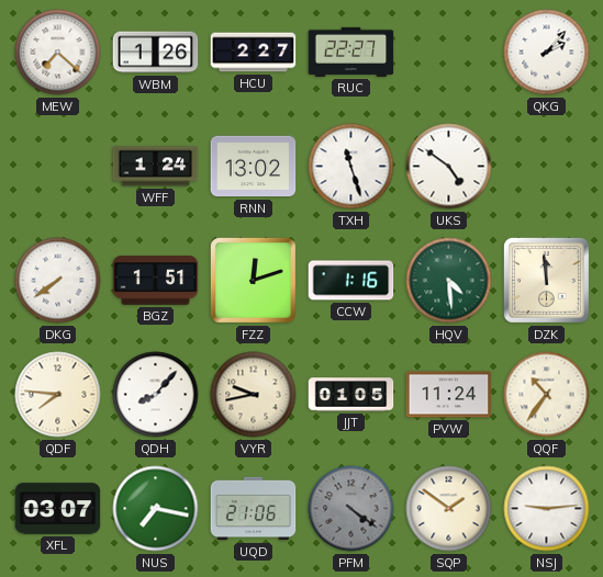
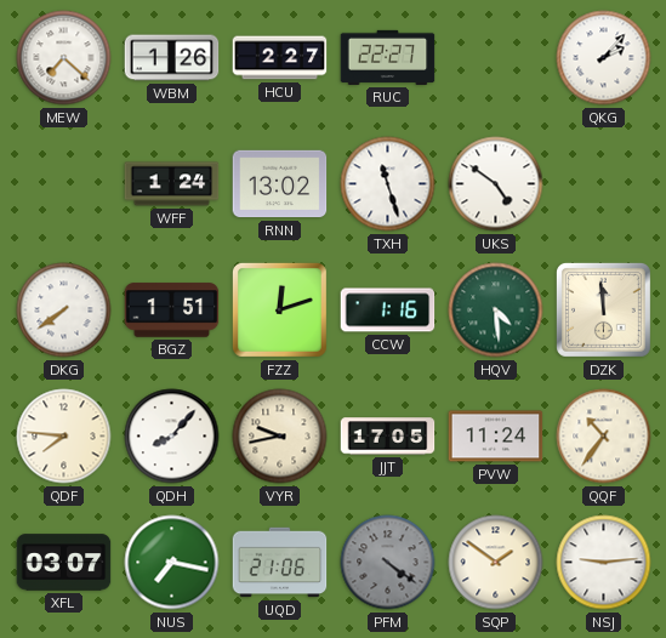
JJT: 01:05 -> 17:05
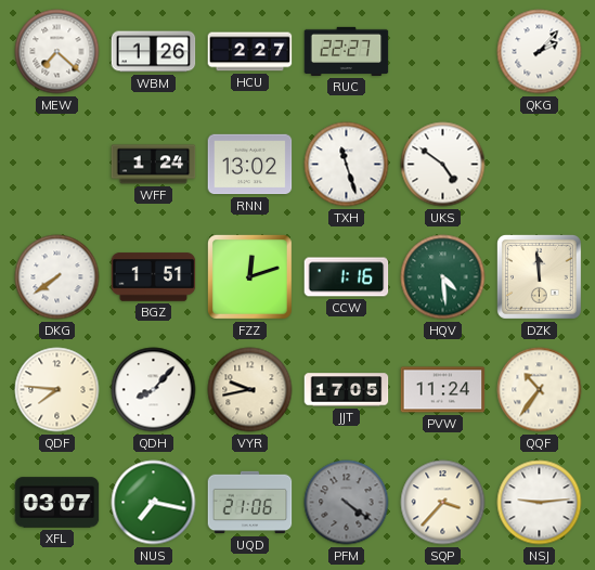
SQP: 1:51 -> 3:37
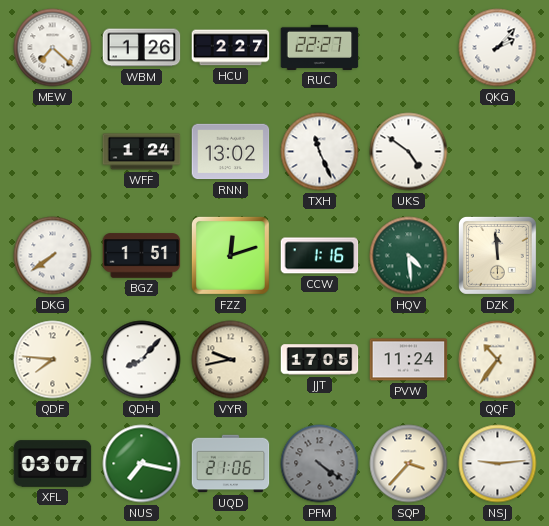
TXH: 11:27 -> 11:26
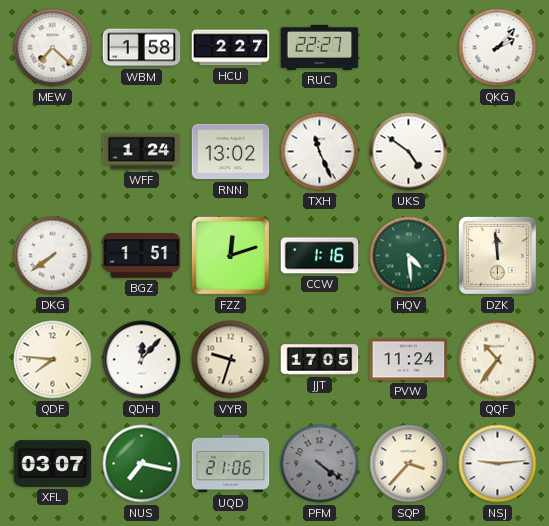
WBM: 1:26 -> 1:58
QDH: 8:07 -> 12:07
VYR: 9:43 -> 9:33
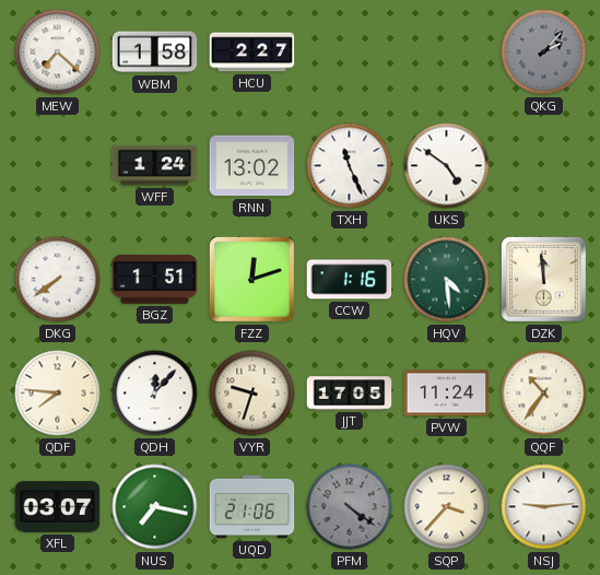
RUC: 22:27 -> none
QKG dial: white -> grey
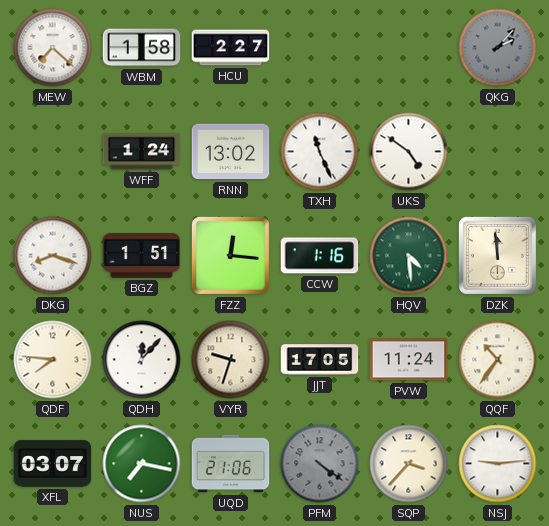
DKG: 7:39 -> 8:18
FZZ: 12:12 -> 12:16
